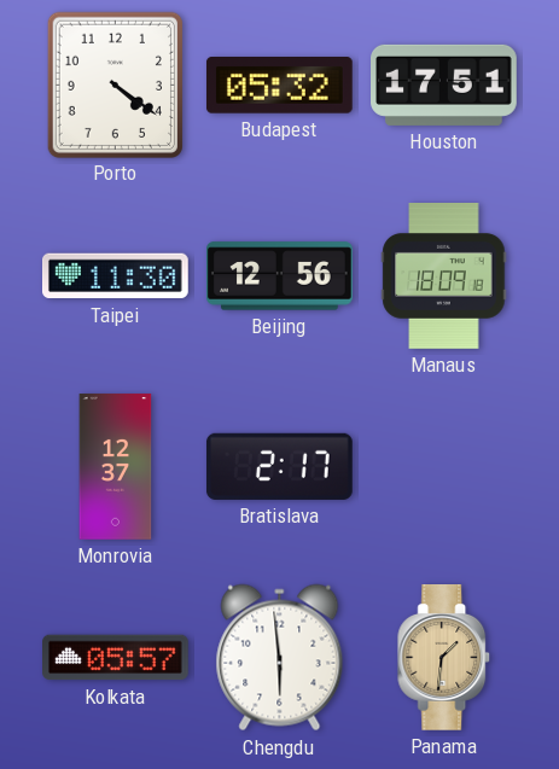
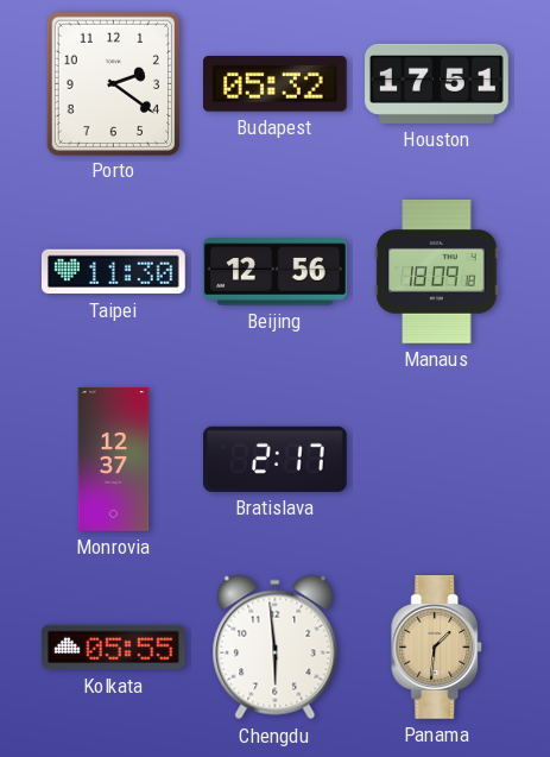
Porto: 4:21 -> 2:21
Kolkata: 05:57 -> 05:55
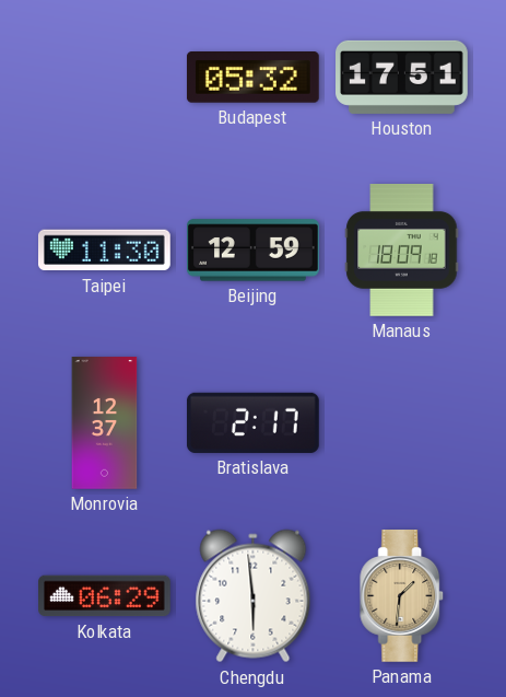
Porto: 2:21 -> none
Beijing: 12:56 -> 12:59
Kolkata: 05:55 -> 06:29
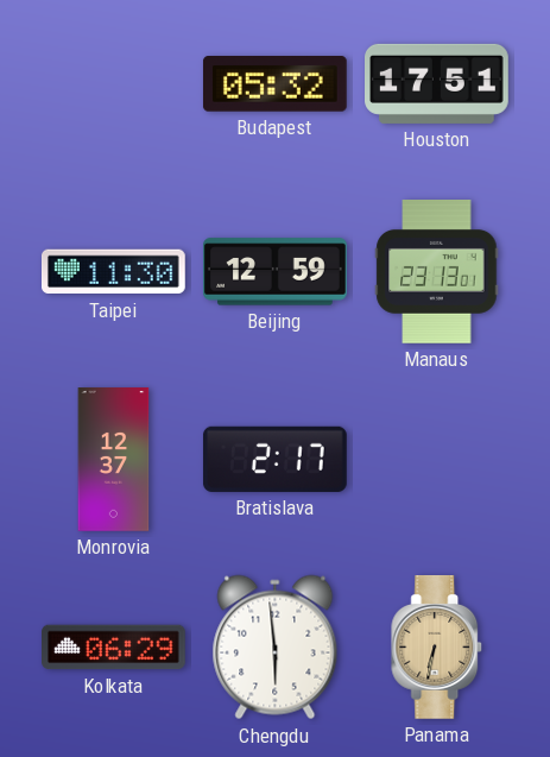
Manaus: 18:09 -> 23:13
Panama: 1:31 -> 6:32
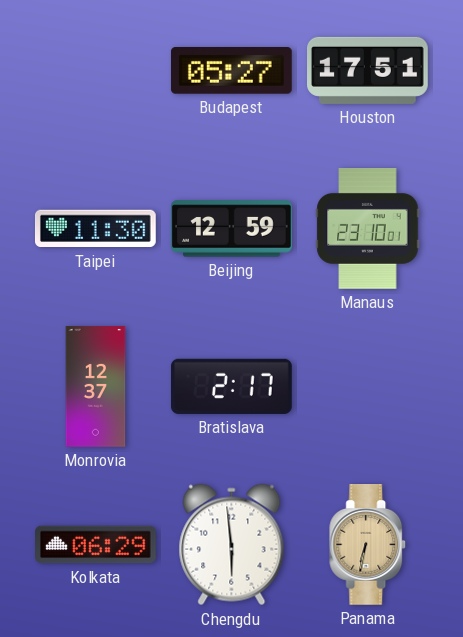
Budapest: 05:32 -> 05:27
Manaus: 23:13 -> 23:10
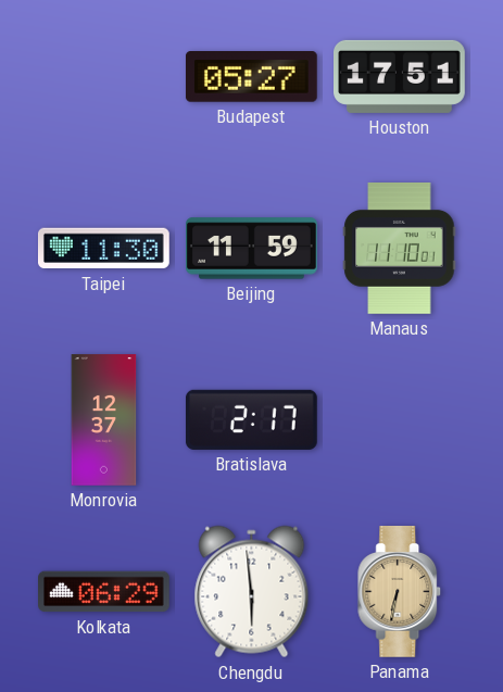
Beijing: 12:59 -> 11:59
Manaus: 23:10 -> 11:10
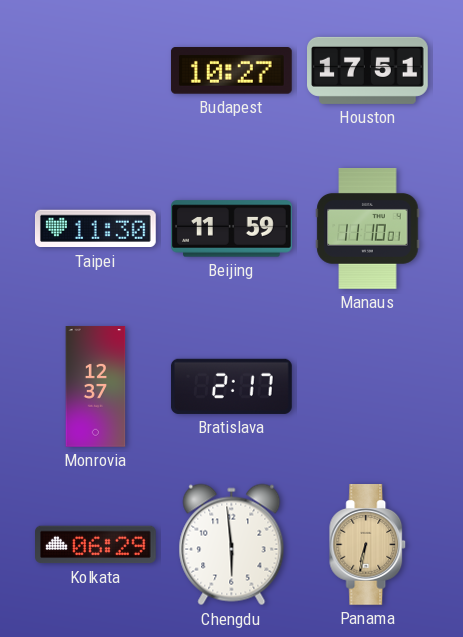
Budapest: 05:27 -> 10:27
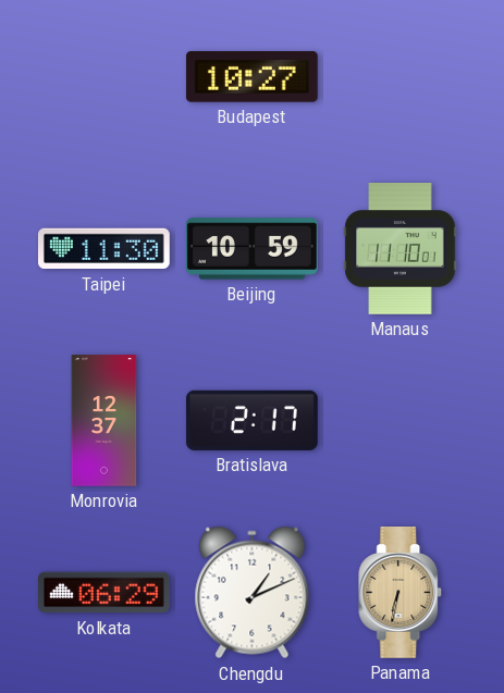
Houston: 17:51 -> none
Beijing: 11:59 -> 10:59
Chengdu: 5:59 -> 1:11
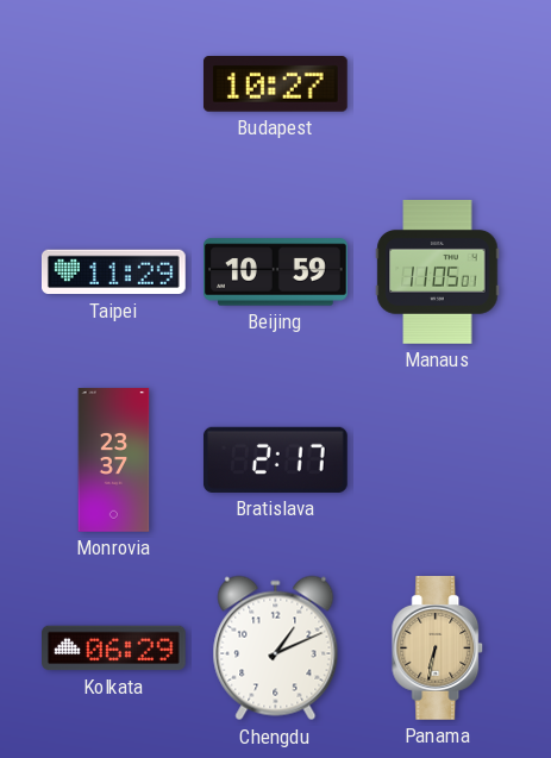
Taipei: 11:30 -> 11:29
Manaus: 11:10 -> 11:05
Monrovia: 12:37 -> 23:37
